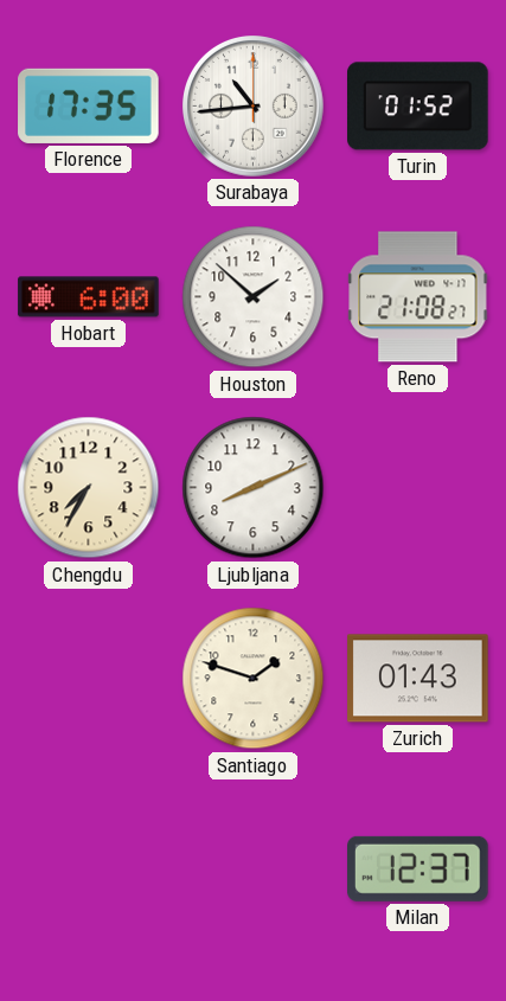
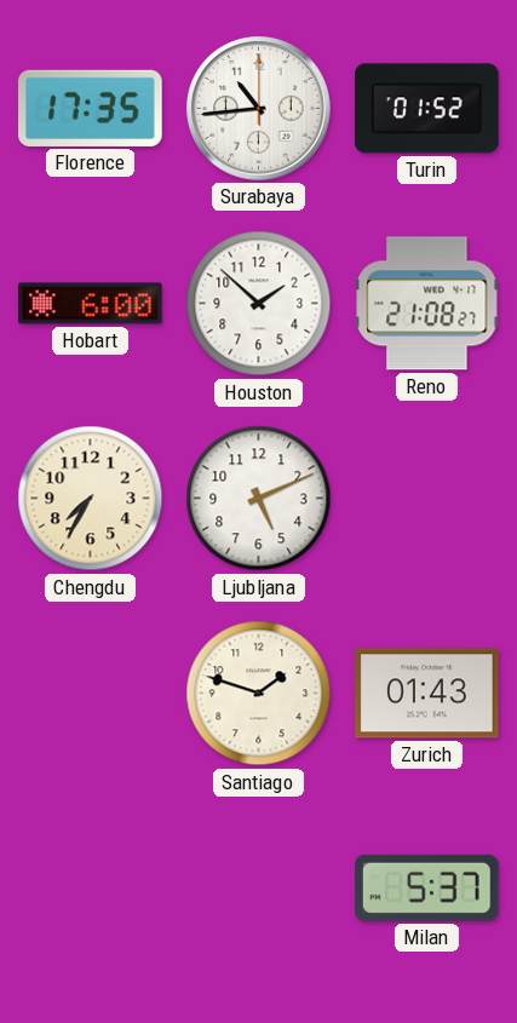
Ljubljana: 8:11 -> 5:11
Milan: 12:37 -> 5:37
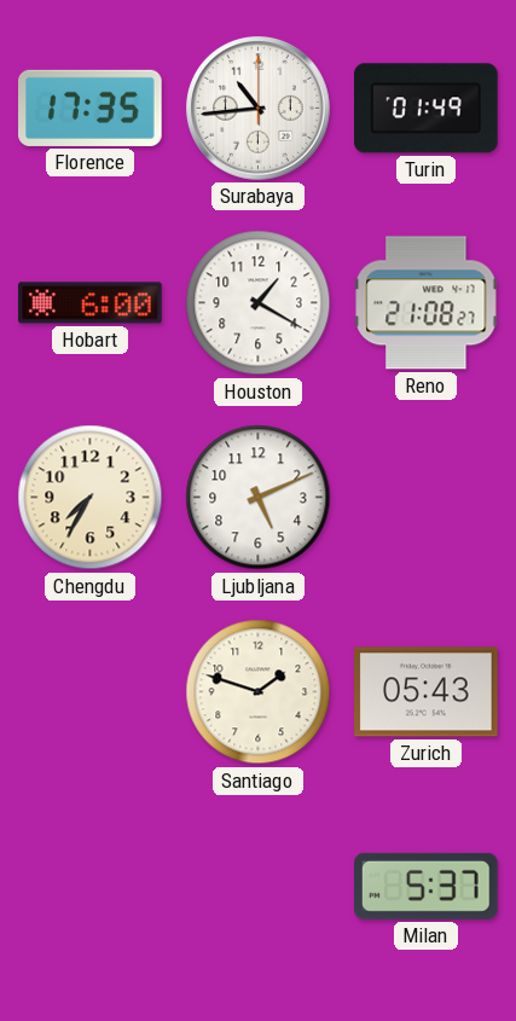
Turin: 01:52 -> 01:49
Houston: 1:52 -> 1:20
Zurich: 01:43 -> 05:43
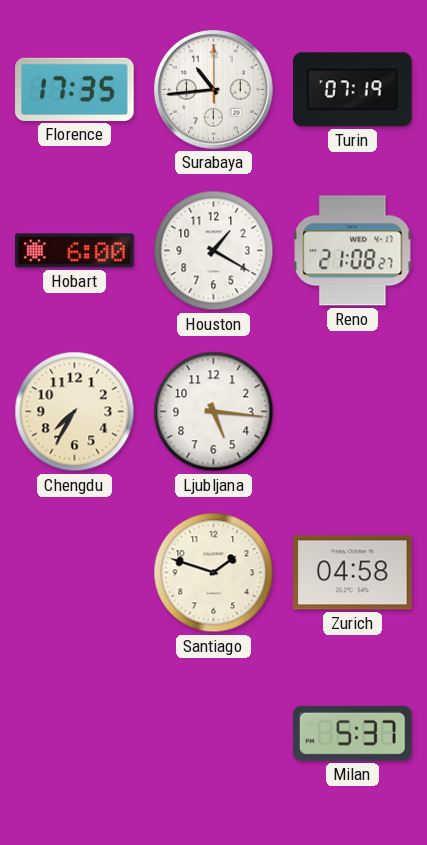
Turin: 01:49 -> 07:19
Ljubljana: 5:11 -> 5:16
Zurich: 05:43 -> 04:58
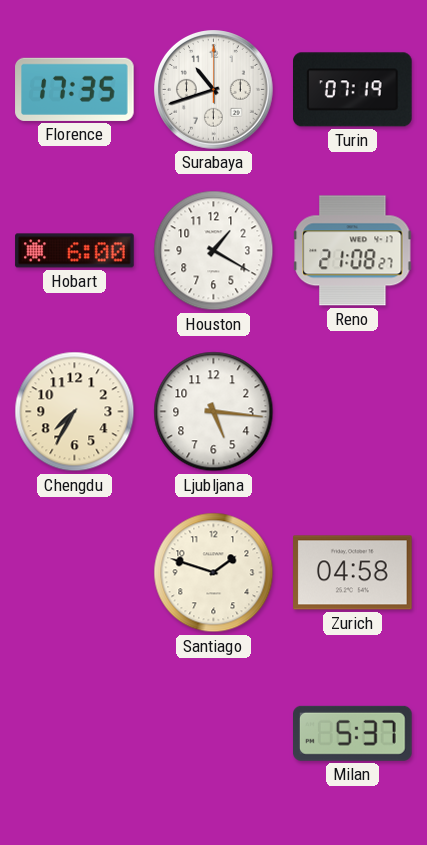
Surabaya: 10:44 -> 10:42
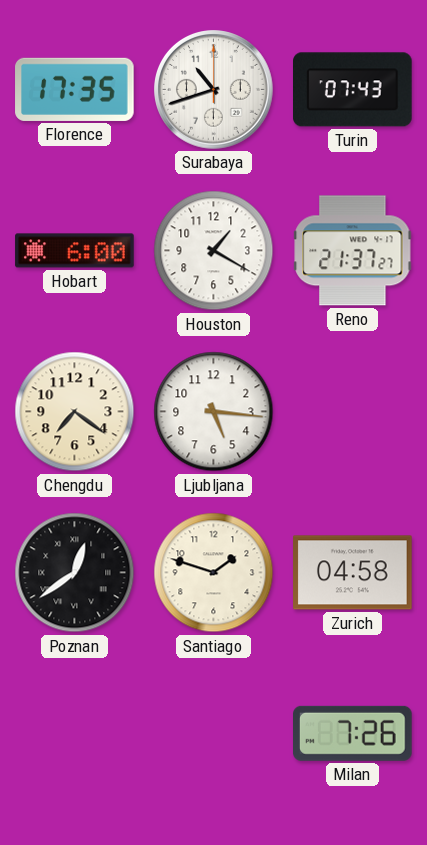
Turin: 07:19 -> 07:43
Reno: 21:08 -> 21:37
Chengdu: 7:35 -> 7:21
Poznan: none -> 12:39
Milan: 5:37 -> 7:26
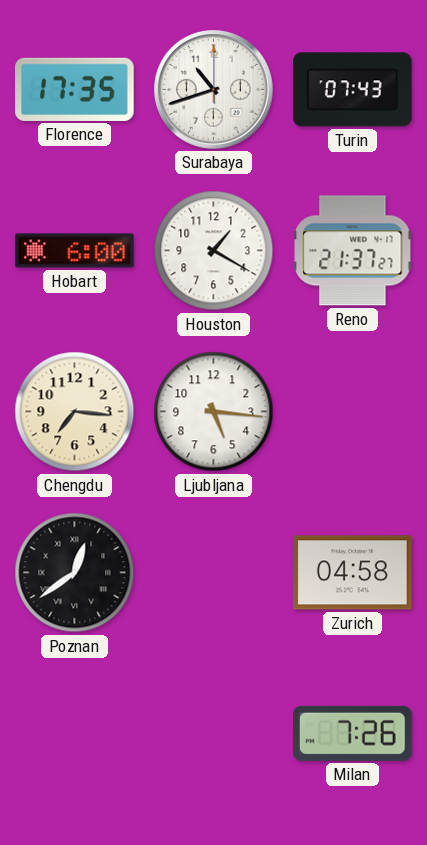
Chengdu: 7:21 -> 7:16
Santiago: 1:48 -> none
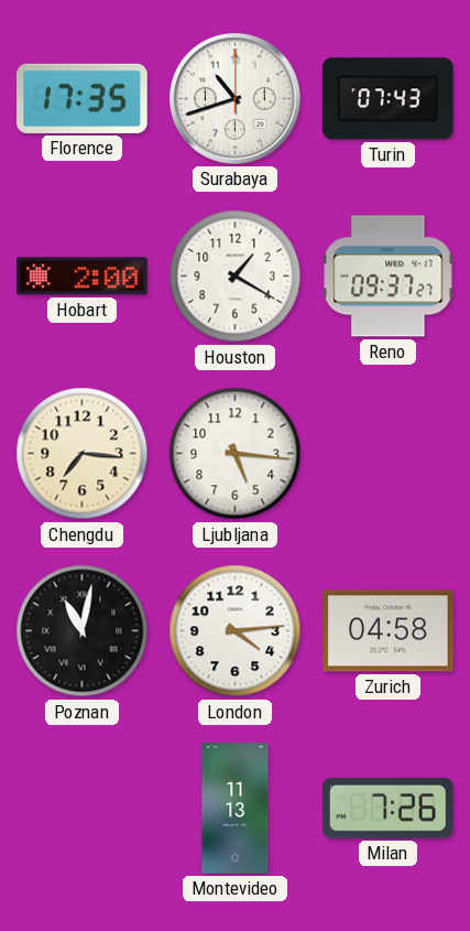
Hobart: 6:00 -> 2:00
Reno: 21:37 -> 09:37
Poznan: 12:39 -> 11:02
London: none -> 4:14
Montevideo: none -> 11:13
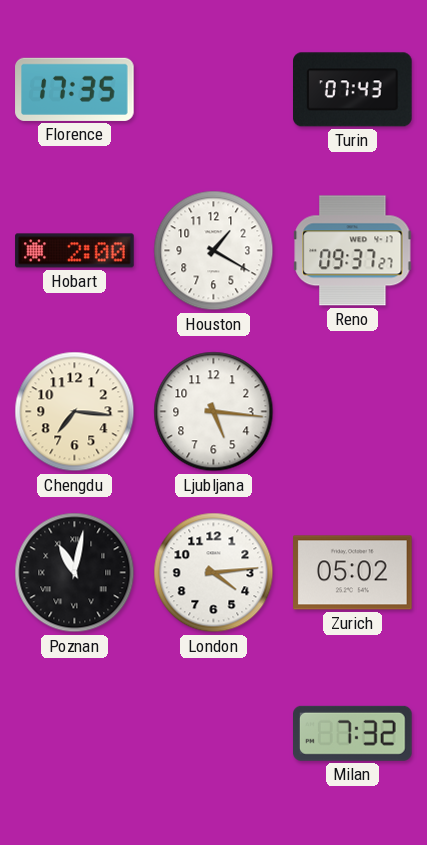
Surabaya: 10:42 -> none
Zurich: 04:58 -> 05:02
Montevideo: 11:13 -> none
Milan: 7:26 -> 7:32
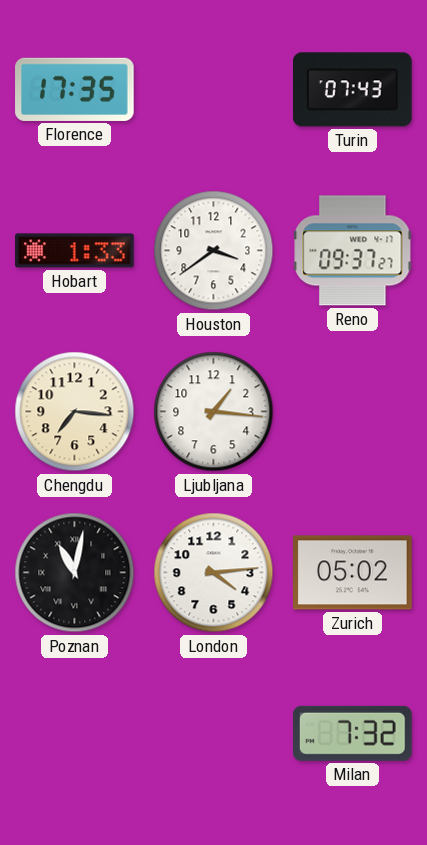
Hobart: 2:00 -> 1:33
Houston: 1:20 -> 3:39
Ljubljana: 5:16 -> 1:16
